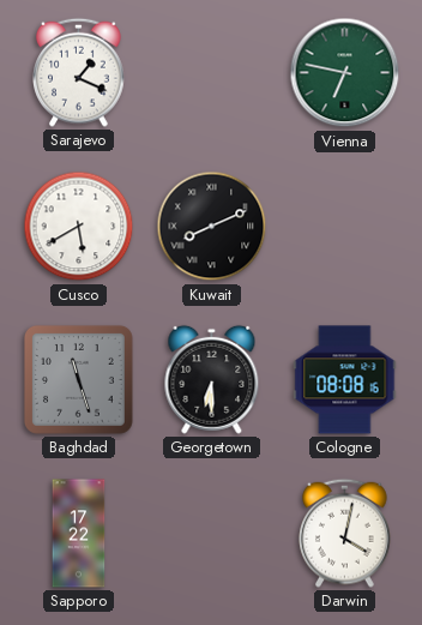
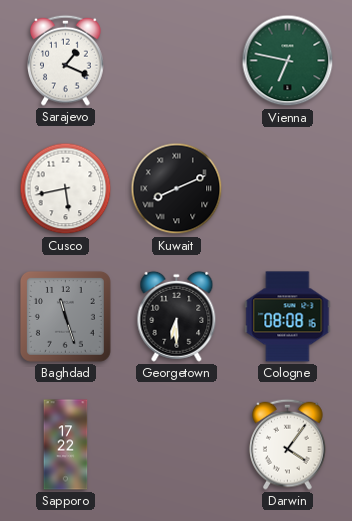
Cusco: 5:40 -> 5:43
Darwin: 4:02 -> 4:06
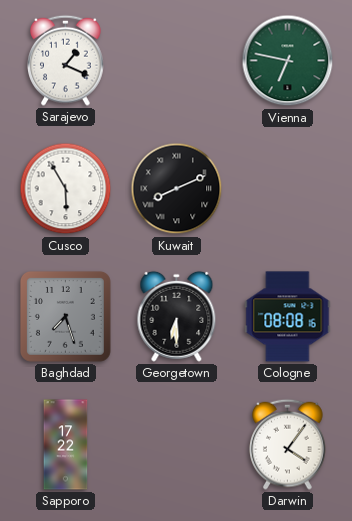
Cusco: 5:43 -> 5:55
Baghdad: 11:27 -> 7:27
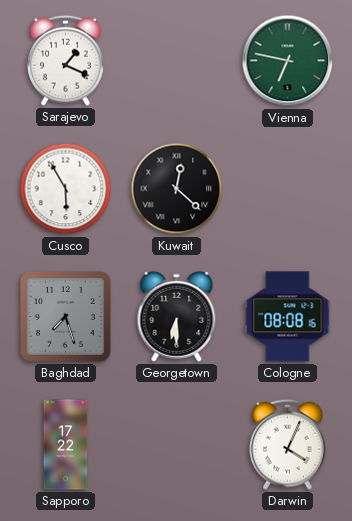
Kuwait: 8:11 -> 12:22
Darwin: 4:06 -> 4:04
